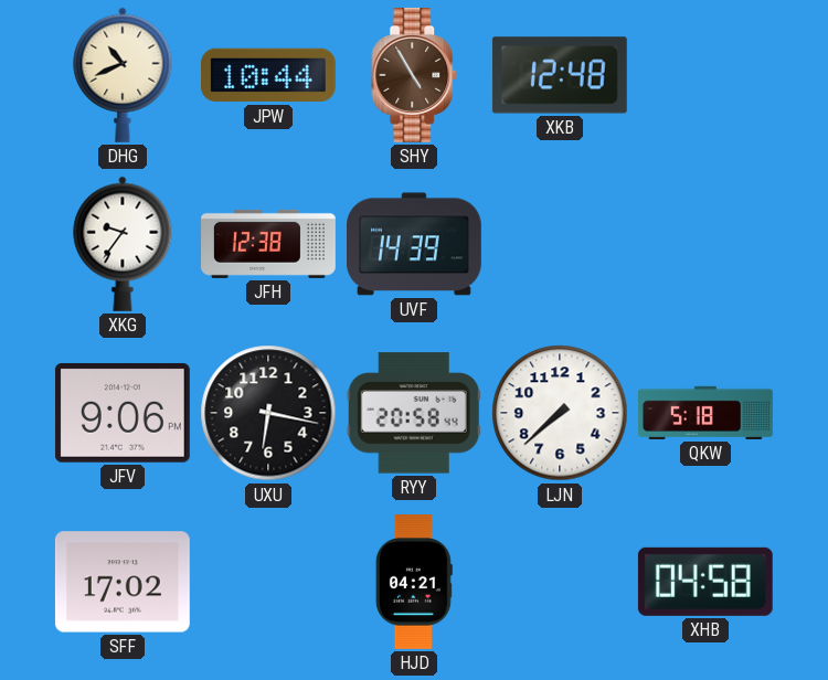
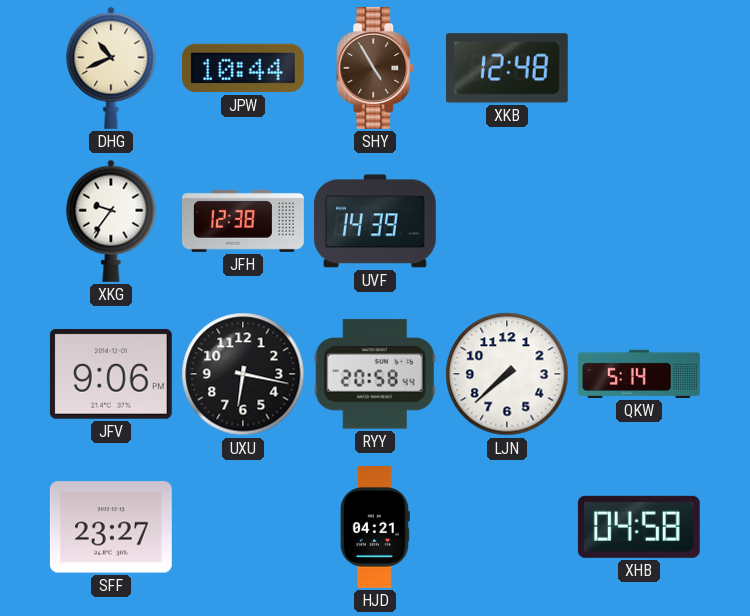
QKW: 5:18 -> 5:14
SFF: 17:02 -> 23:27
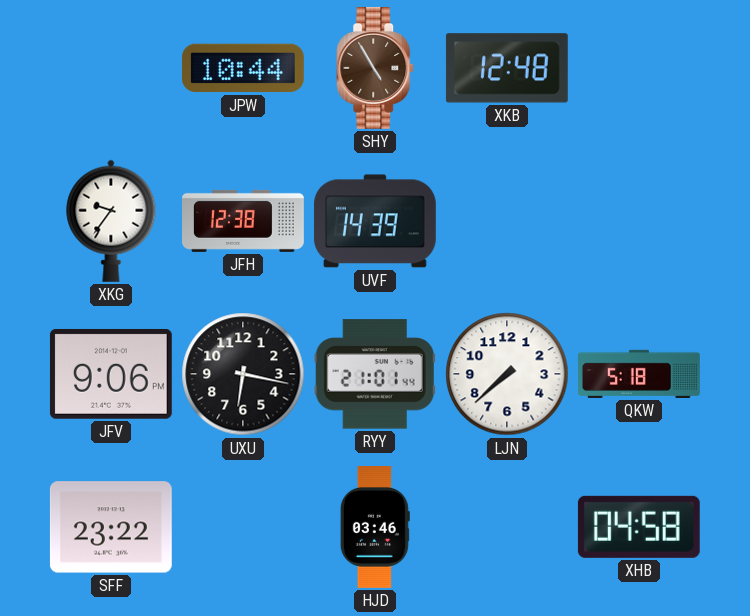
DHG: 10:41 -> none
RYY: 20:58 -> 21:01
QKW: 5:14 -> 5:18
SFF: 23:27 -> 23:22
HJD: 04:21 -> 03:46
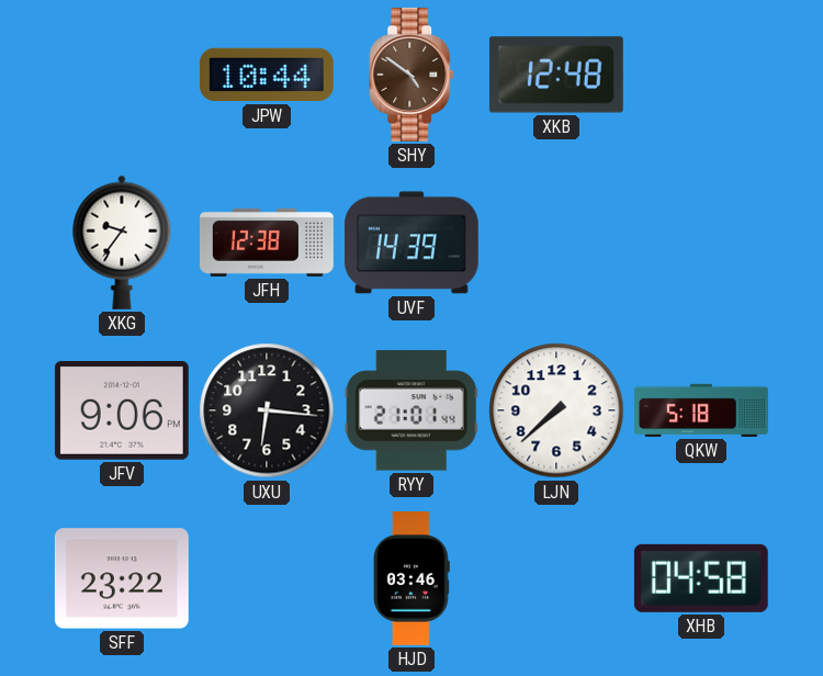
SHY: 4:55 -> 4:51
UXU: 6:17 -> 6:16
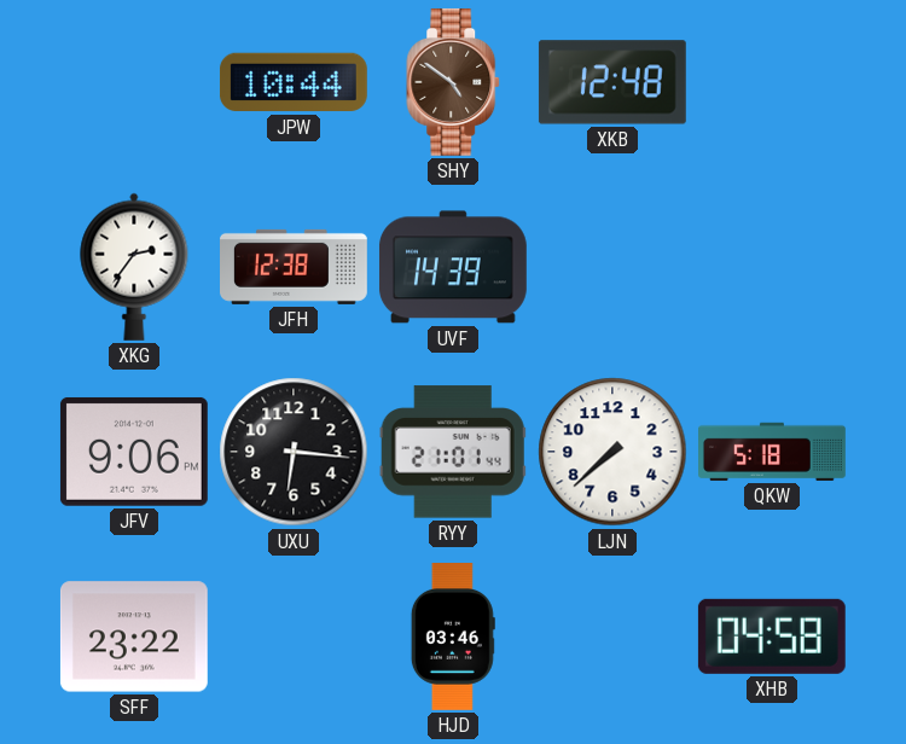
XKG: 9:36 -> 2:36
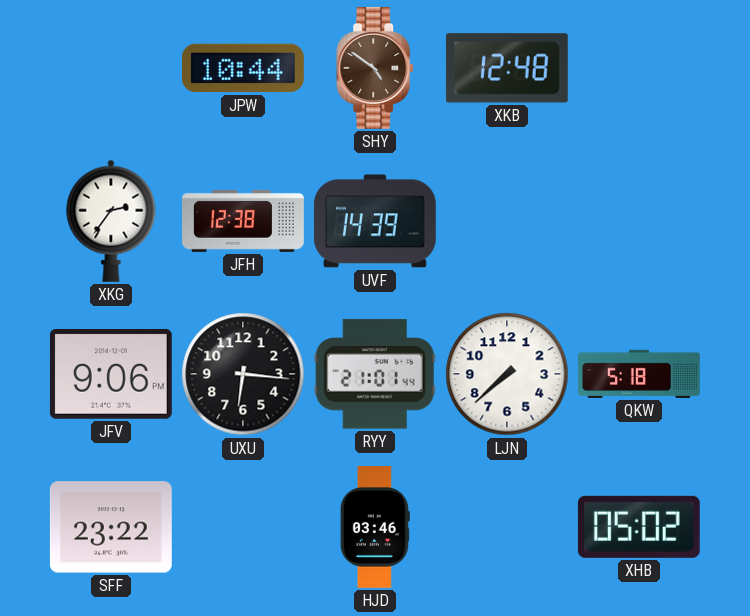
XHB: 04:58 -> 05:02
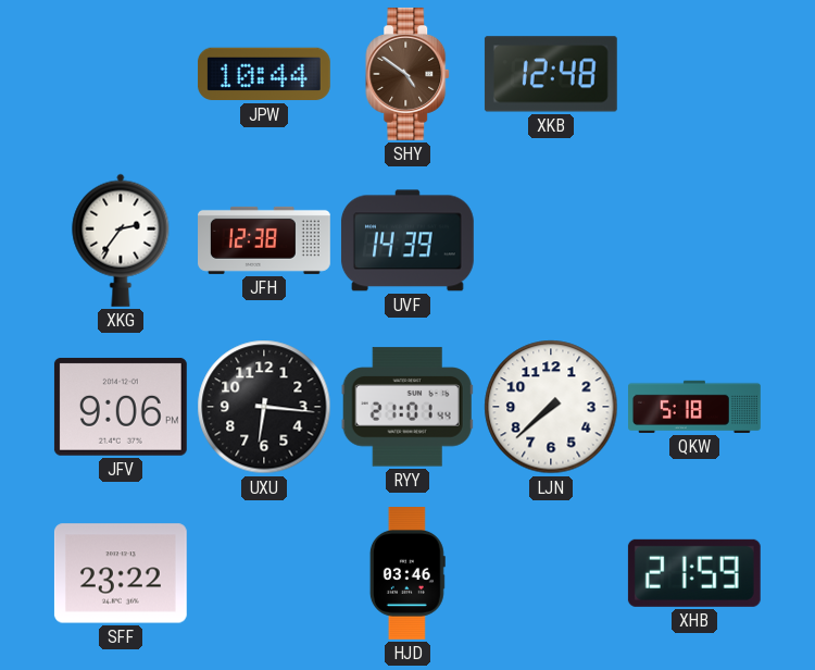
XHB: 05:02 -> 21:59
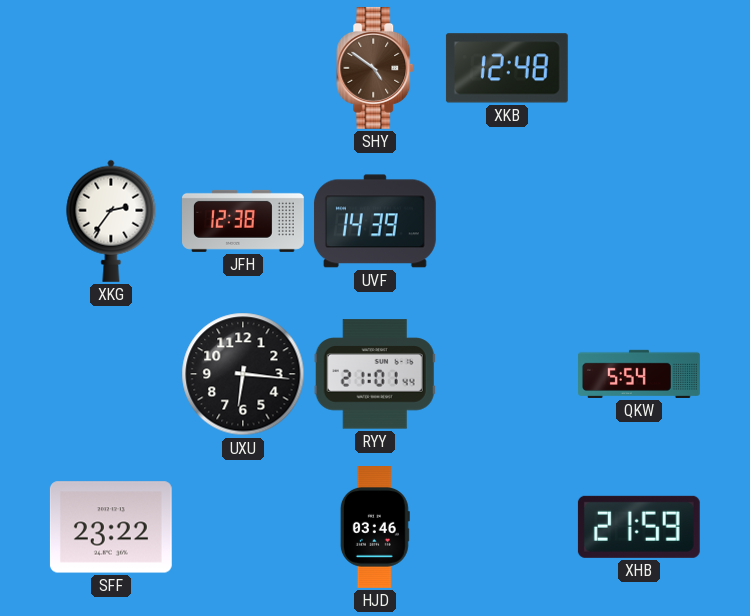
JPW: 10:44 -> none
JFV: 9:06 -> none
LJN: 7:38 -> none
QKW: 5:18 -> 5:54
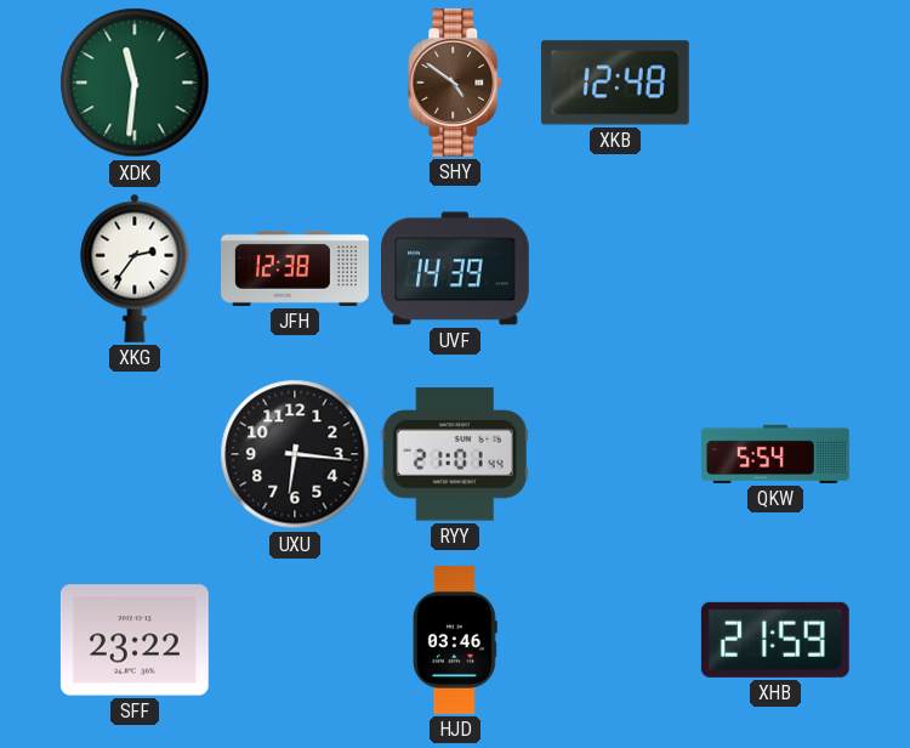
XDK: none -> 11:31
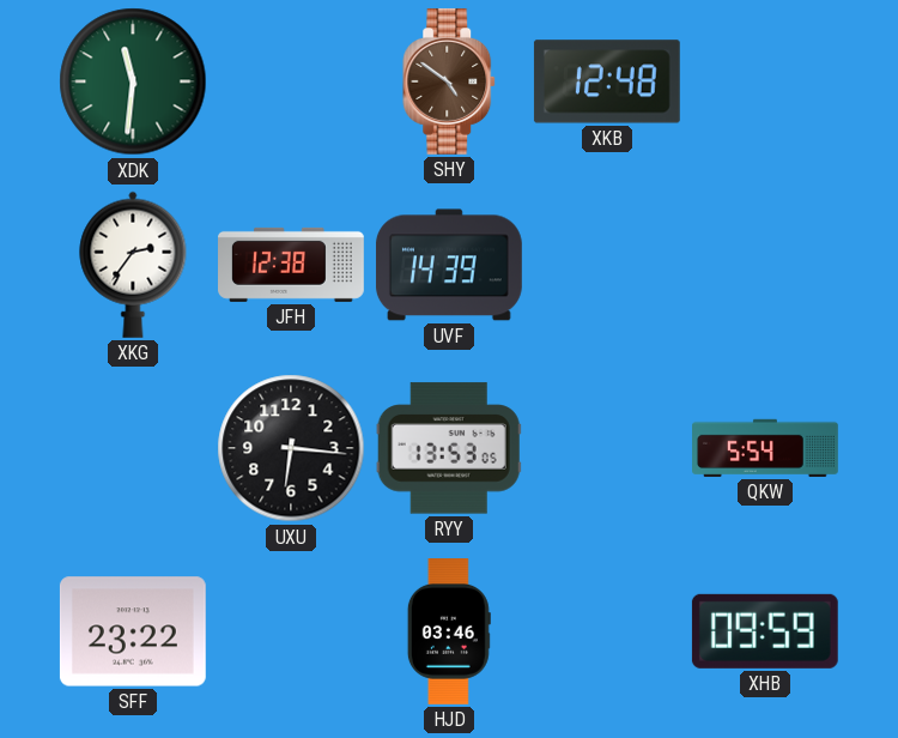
RYY: 21:01 -> 13:53
XHB: 21:59 -> 09:59
